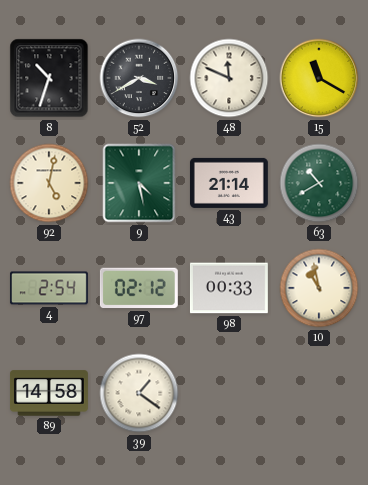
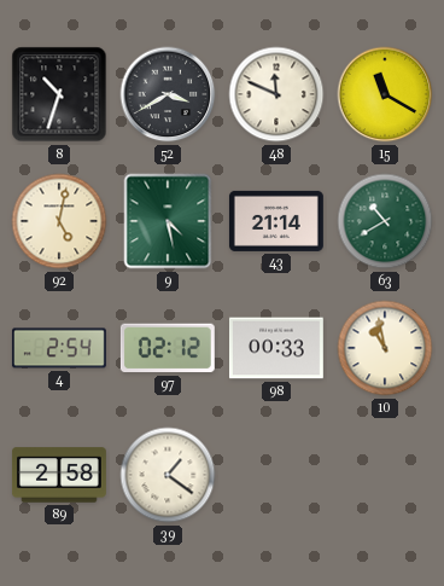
89: 14:58 -> 2:58
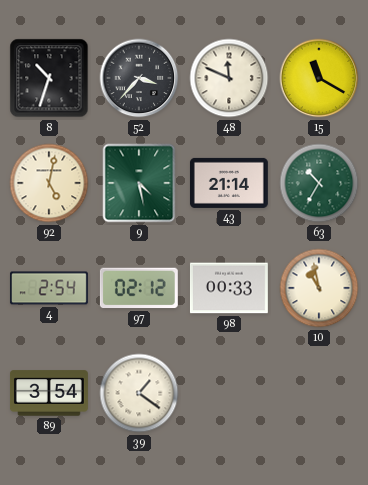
52: 3:40 -> 3:37
63: 10:40 -> 10:35
89: 2:58 -> 3:54
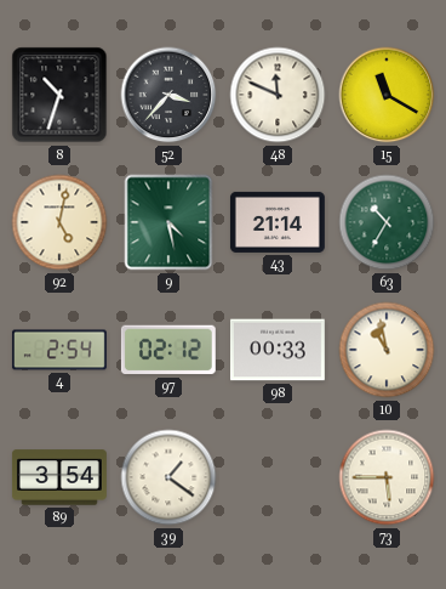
73: none -> 5:45
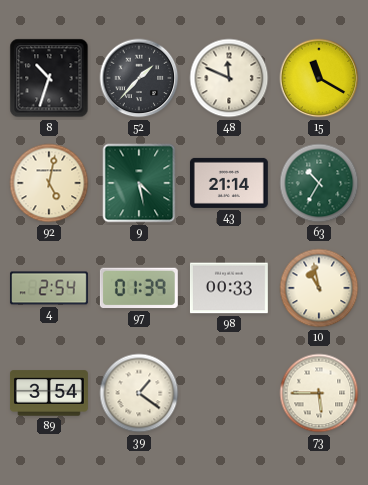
52: 3:37 -> 1:37
97: 02:12 -> 01:39
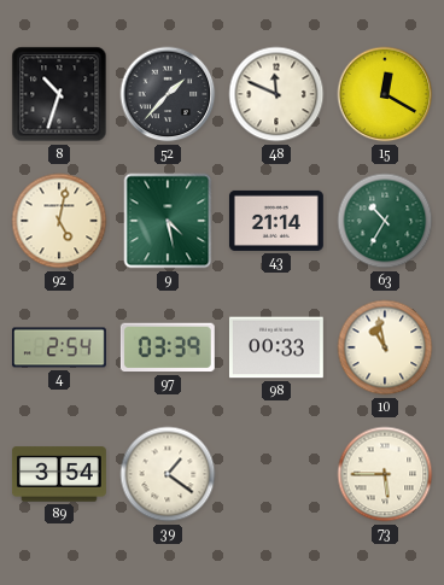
15: 11:20 -> 12:20
97: 01:39 -> 03:39
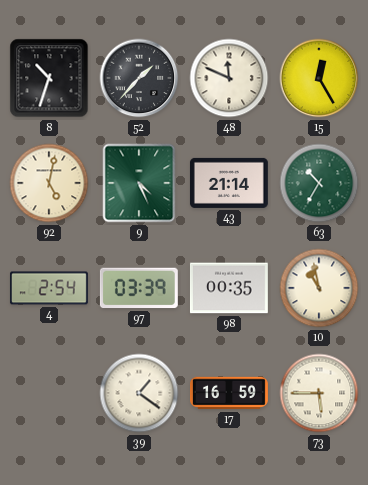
15: 12:20 -> 12:25
9: 4:28 -> 4:26
98: 00:33 -> 00:35
89: 3:54 -> none
17: none -> 16:59
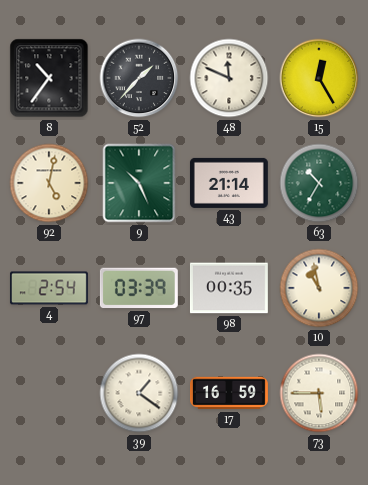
8: 10:33 -> 10:36
9: 4:26 -> 10:26
